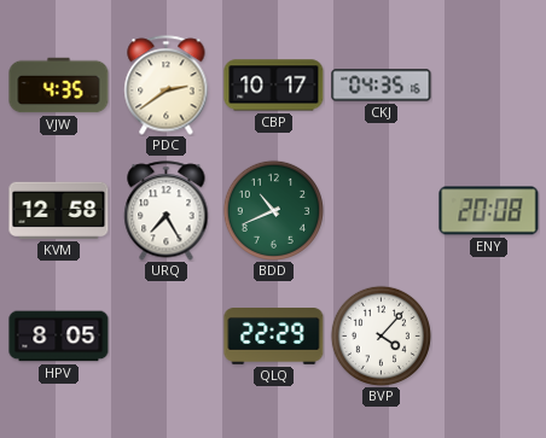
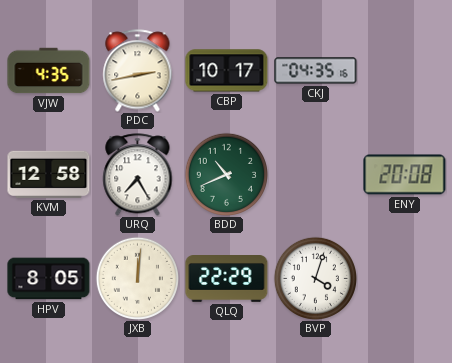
PDC: 2:39 -> 2:43
JXB: none -> 12:01
BVP: 4:07 -> 4:03
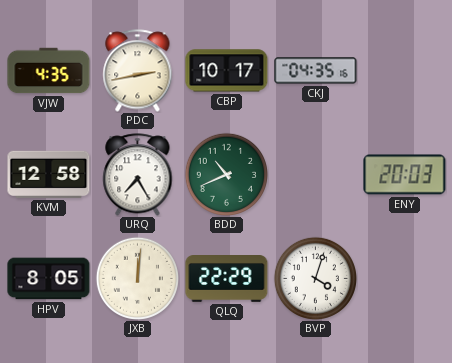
ENY: 20:08 -> 20:03
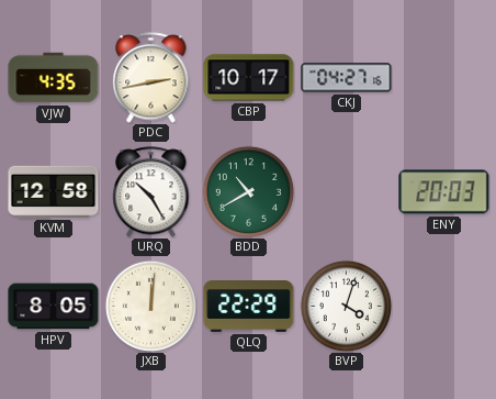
CKJ: 04:35 -> 04:27
URQ: 7:25 -> 10:25
BDD: 10:41 -> 10:40
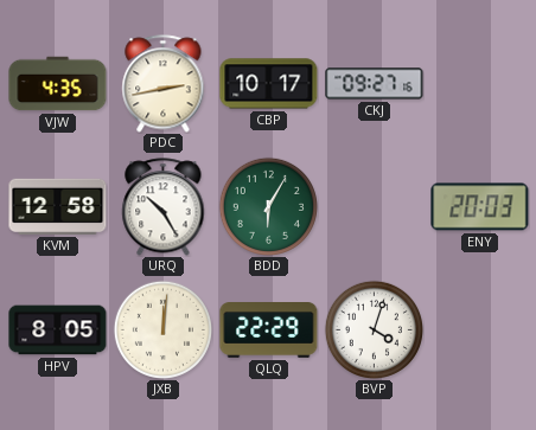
CKJ: 04:27 -> 09:27
BDD: 10:40 -> 6:05
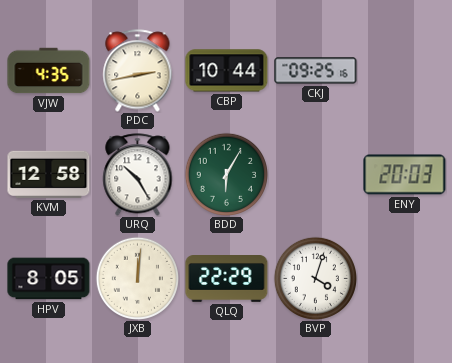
CBP: 10:17 -> 10:44
CKJ: 09:27 -> 09:25
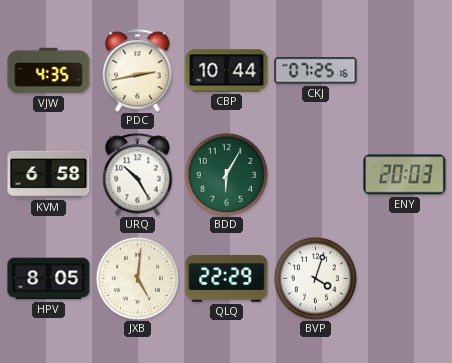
CKJ: 09:25 -> 07:25
KVM: 12:58 -> 6:58
JXB: 12:01 -> 5:01
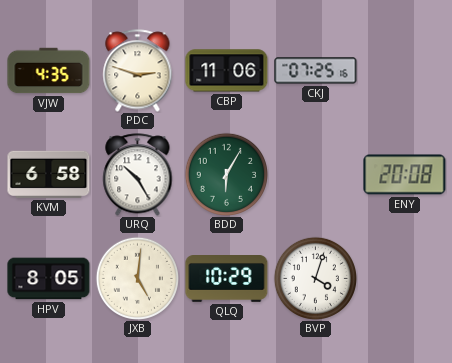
PDC: 2:43 -> 2:48
CBP: 10:44 -> 11:06
ENY: 20:03 -> 20:08
QLQ: 22:29 -> 10:29
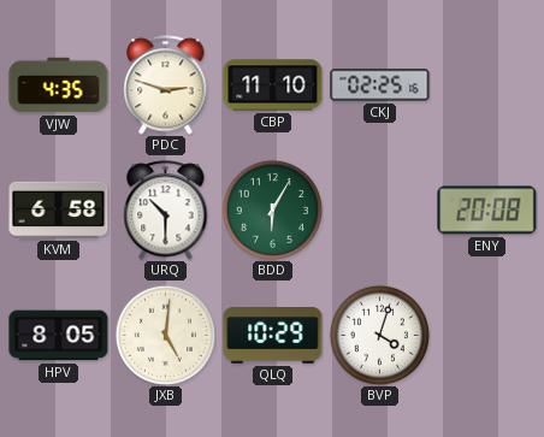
CBP: 11:06 -> 11:10
CKJ: 07:25 -> 02:25
URQ: 10:25 -> 10:30
